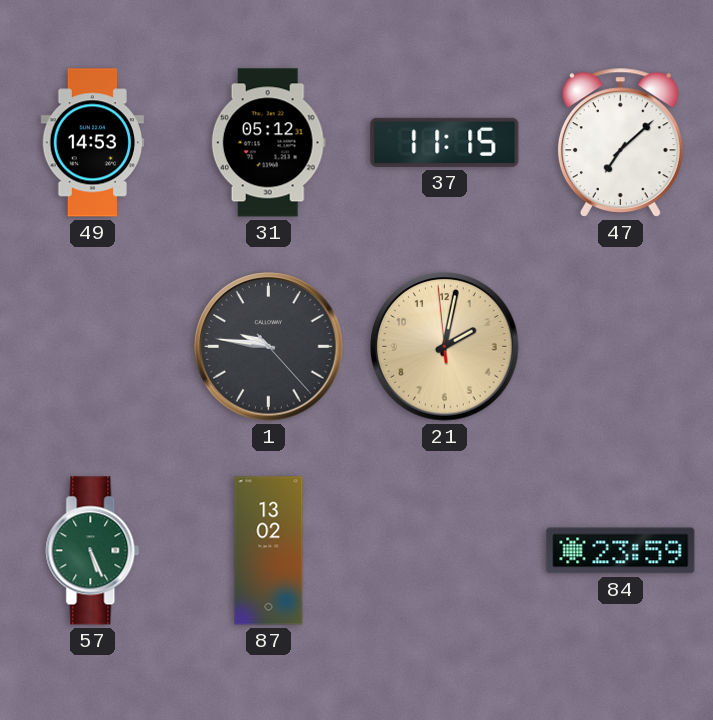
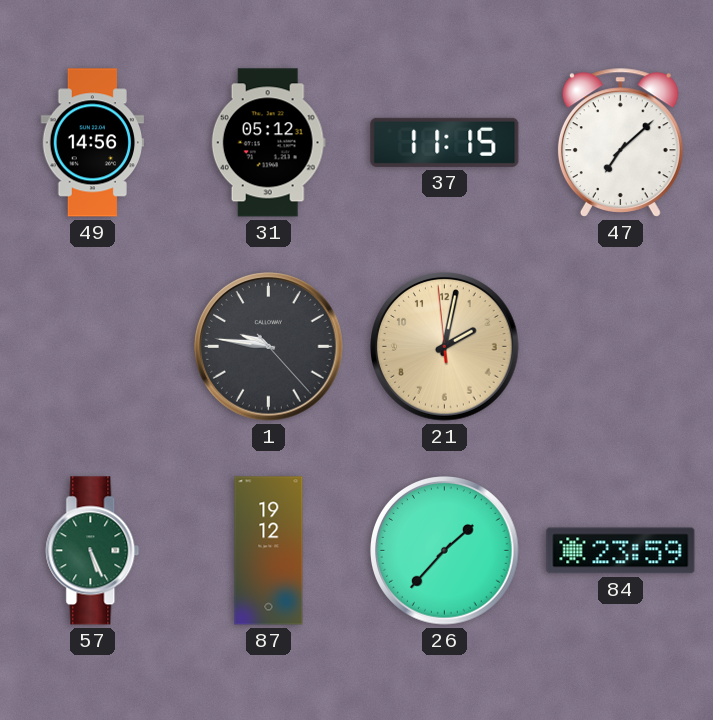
49: 14:53 -> 14:56
87: 13:02 -> 19:12
26: none -> 1:37
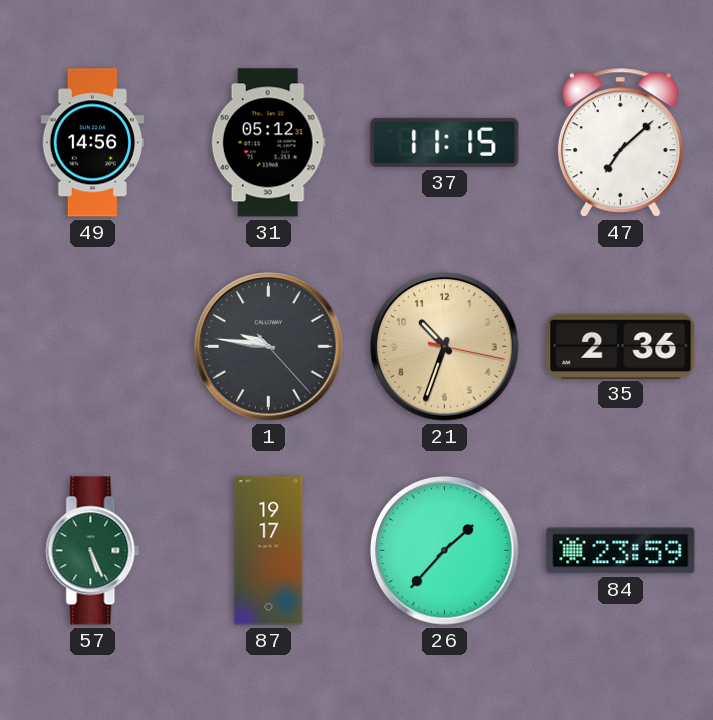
21: 2:01 -> 10:33
35: none -> 2:36
87: 19:12 -> 19:17
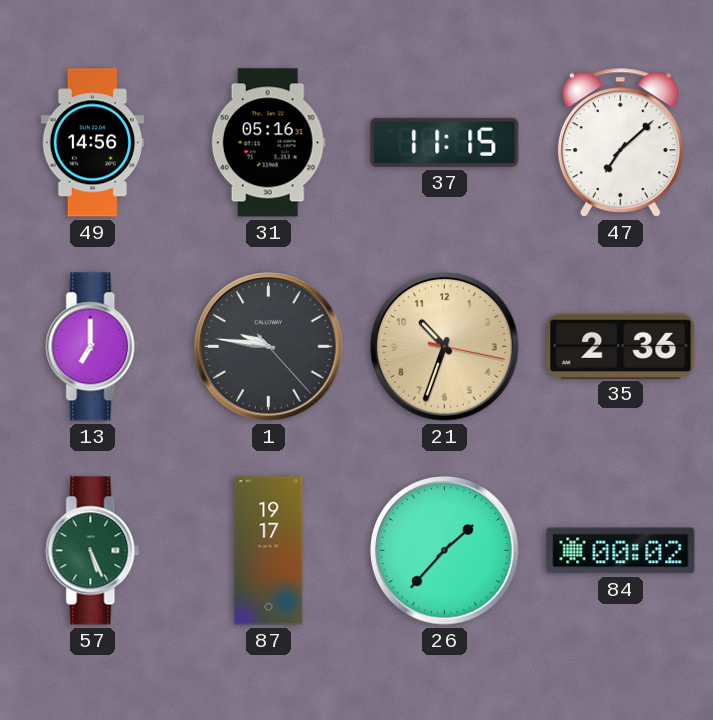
31: 05:12 -> 05:16
13: none -> 7:00
84: 23:59 -> 00:02
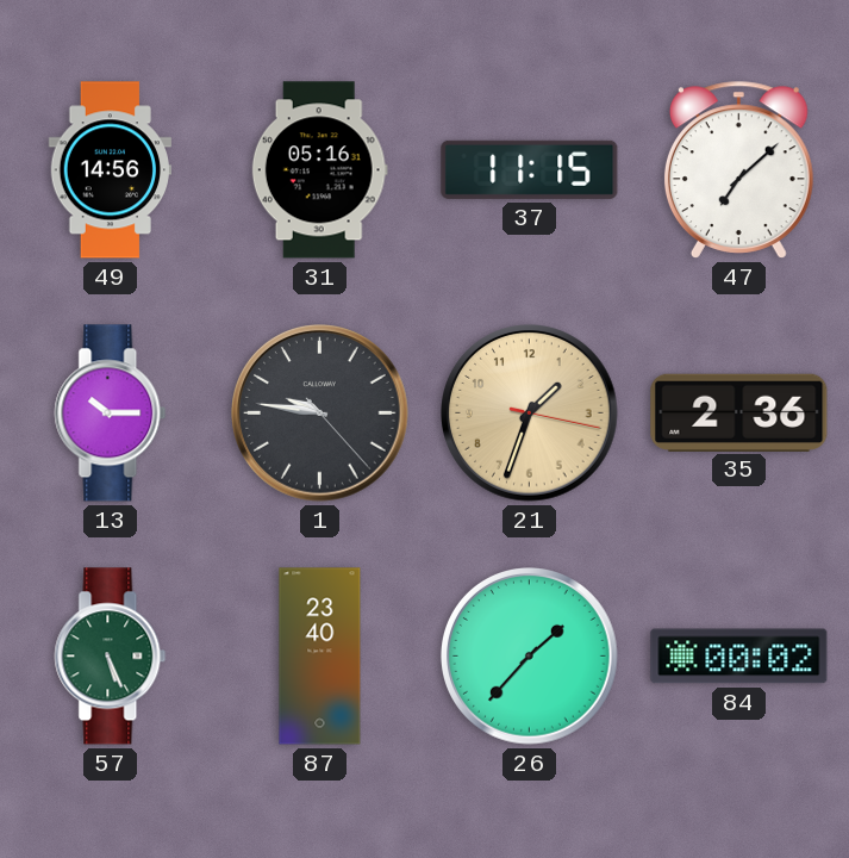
13: 7:00 -> 10:15
21: 10:33 -> 1:33
87: 19:17 -> 23:40
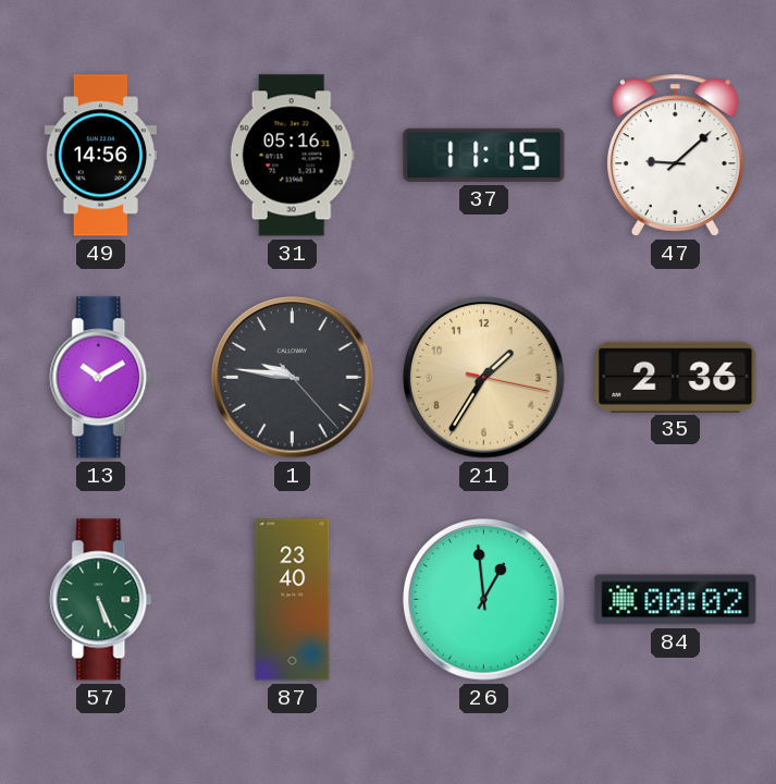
47: 7:08 -> 9:08
13: 10:15 -> 10:10
21: 1:33 -> 1:35
26: 1:37 -> 12:59
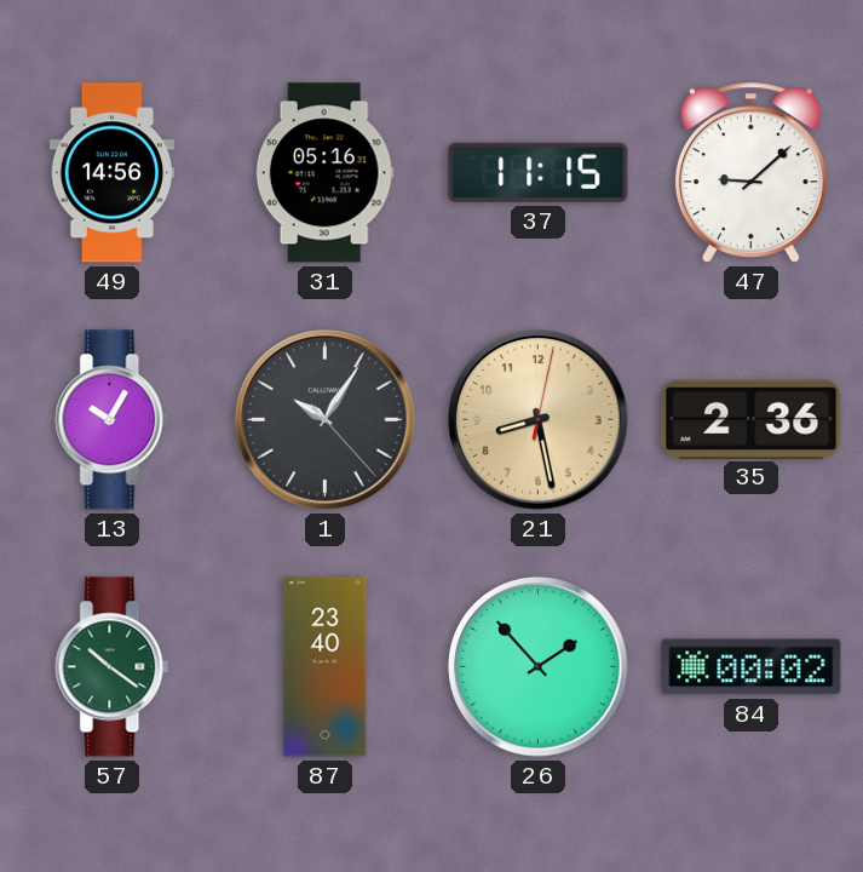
13: 10:10 -> 10:05
1: 9:46 -> 10:05
21: 1:35 -> 8:28
57: 5:26 -> 10:21
26: 12:59 -> 1:53
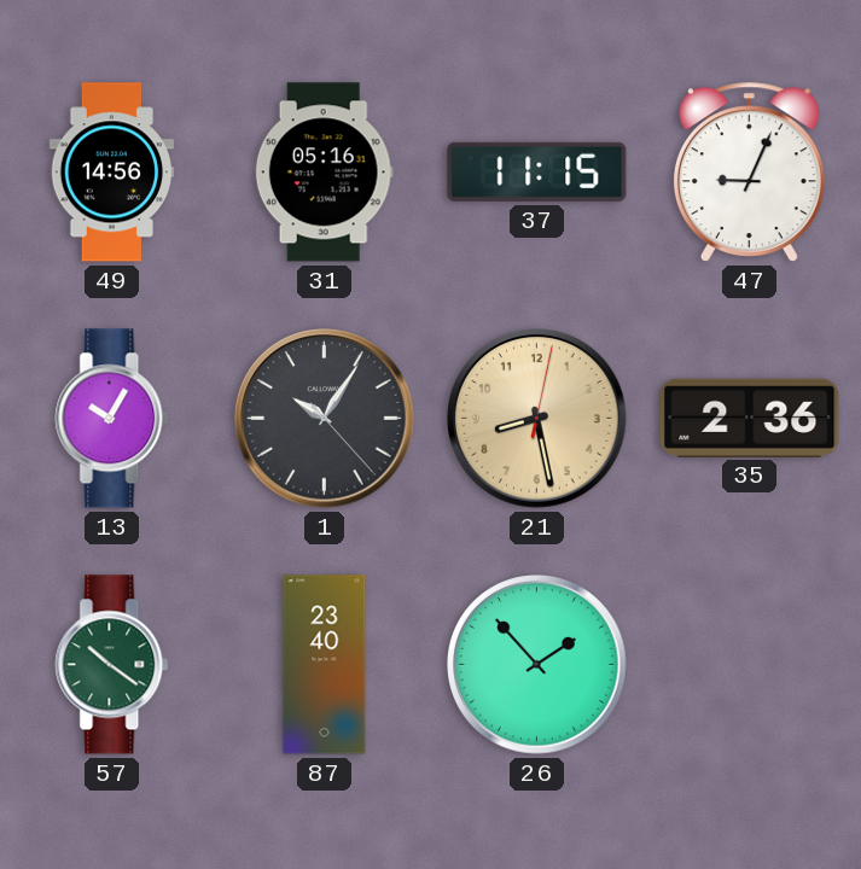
47: 9:08 -> 9:04
84: 00:02 -> none
